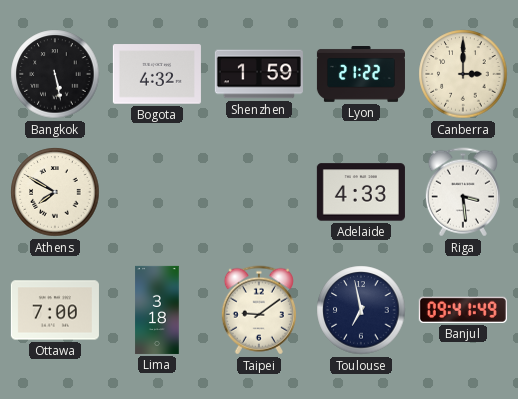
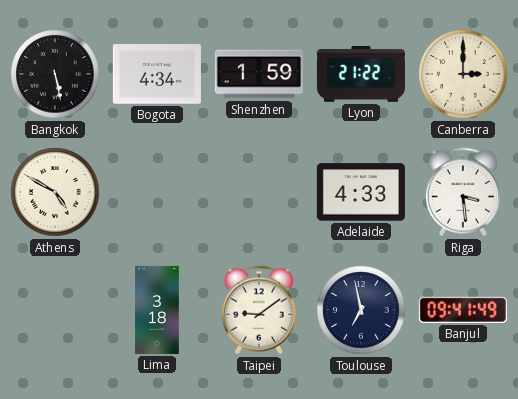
Bogota: 4:32 -> 4:34
Athens: 7:50 -> 4:50
Ottawa: 7:00 -> none
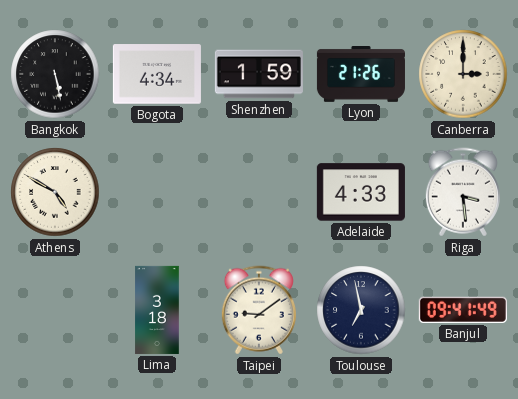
Lyon: 21:22 -> 21:26
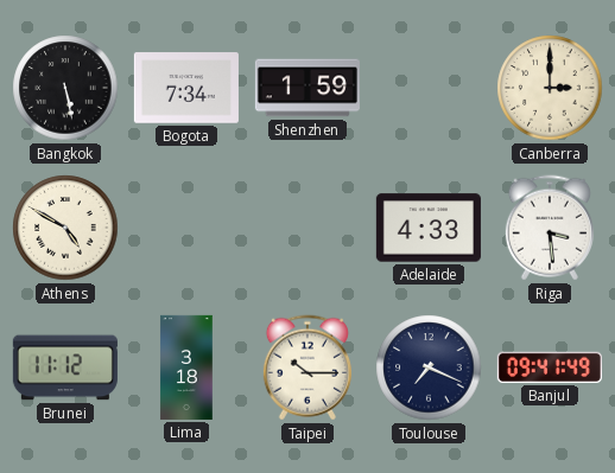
Bogota: 4:34 -> 7:34
Lyon: 21:26 -> none
Brunei: none -> 11:12
Taipei: 9:09 -> 10:15
Toulouse: 6:58 -> 7:19
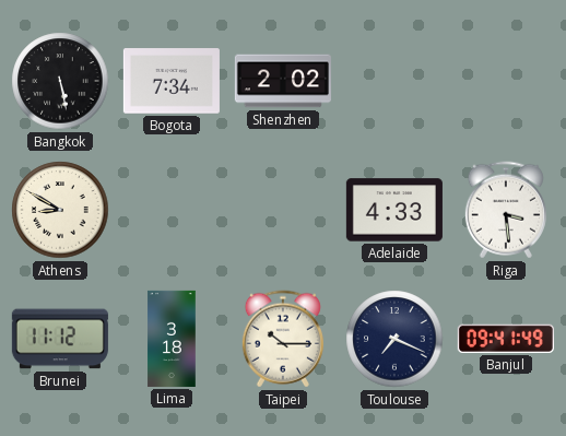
Shenzhen: 1:59 -> 2:02
Canberra: 3:00 -> none
Athens: 4:50 -> 8:50
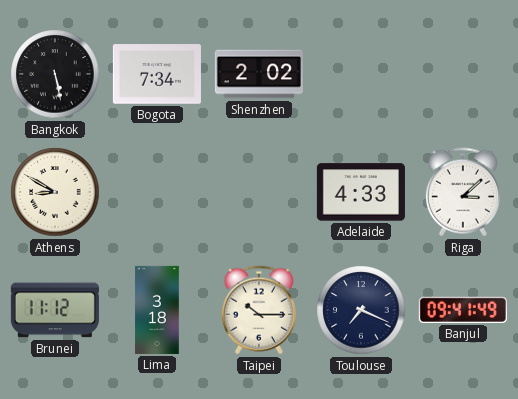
Riga: 3:29 -> 3:08
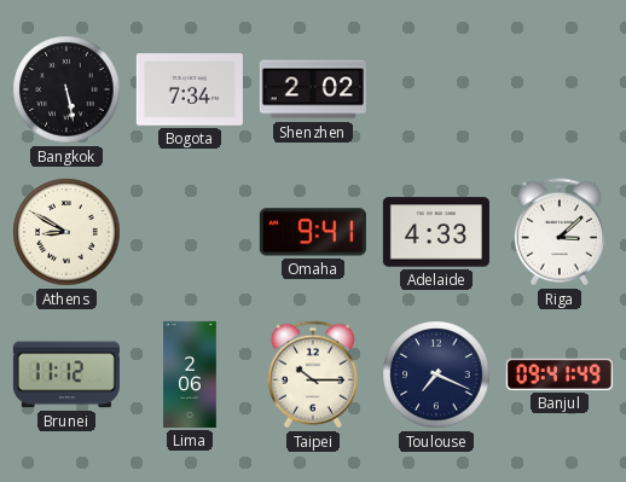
Omaha: none -> 9:41
Lima: 3:18 -> 2:06
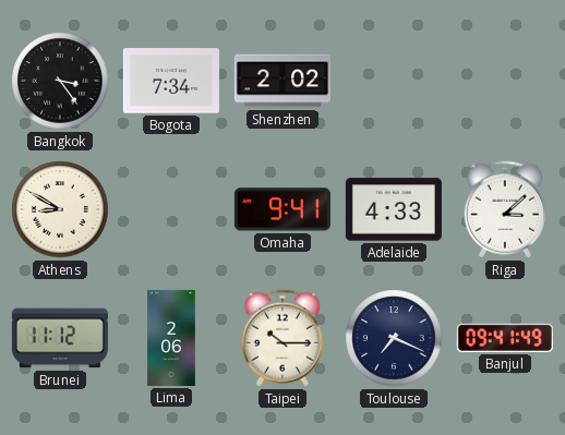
Bangkok: 5:28 -> 3:24
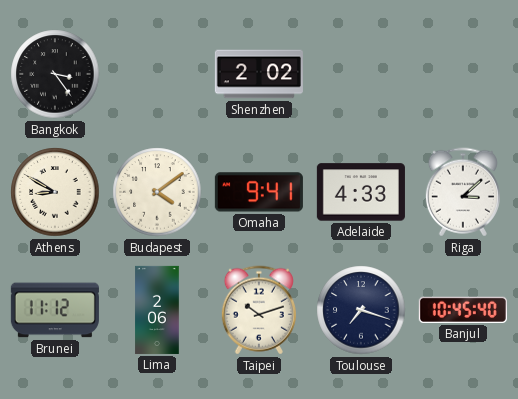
Bogota: 7:34 -> none
Budapest: none -> 4:09
Taipei: 10:15 -> 10:12
Toulouse: 7:19 -> 7:18
Banjul: 09:41 -> 10:45
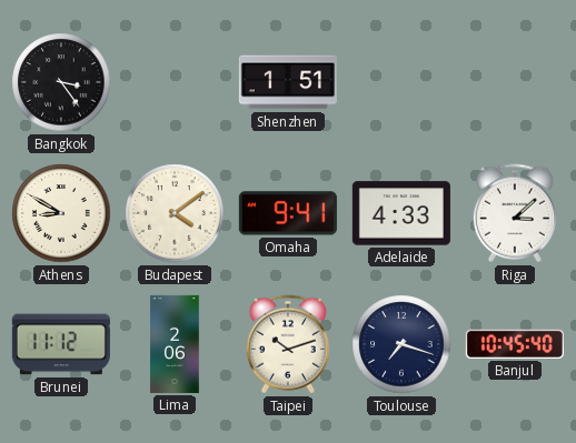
Shenzhen: 2:02 -> 1:51
